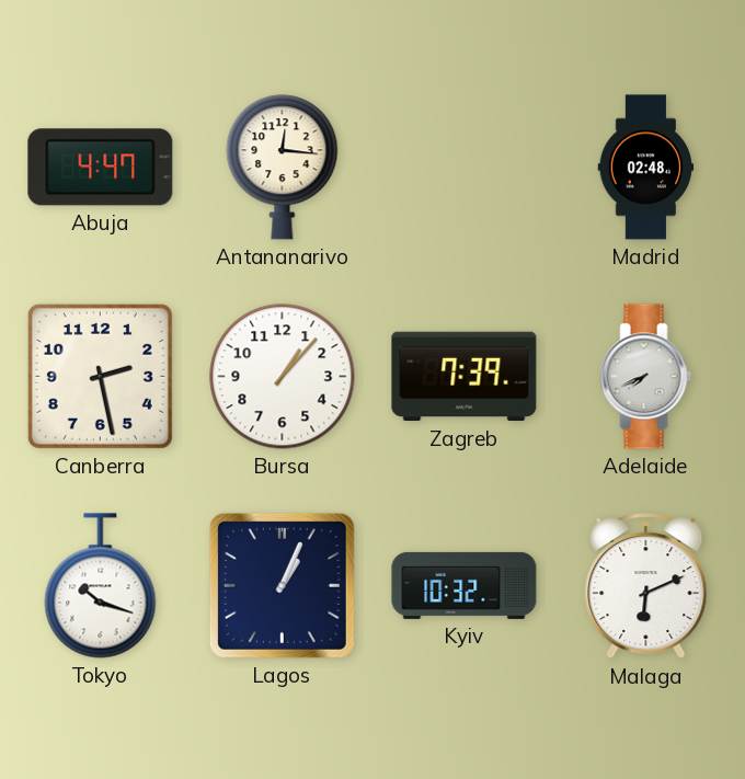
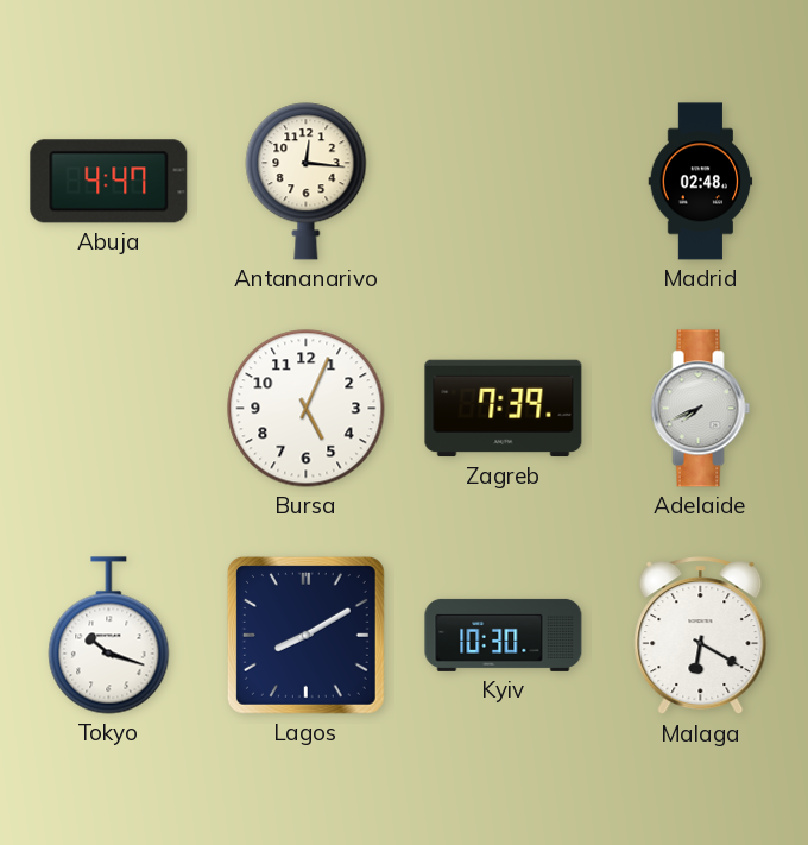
Canberra: 2:28 -> none
Bursa: 1:07 -> 5:04
Lagos: 1:04 -> 8:10
Kyiv: 10:32 -> 10:30
Malaga: 6:11 -> 6:20
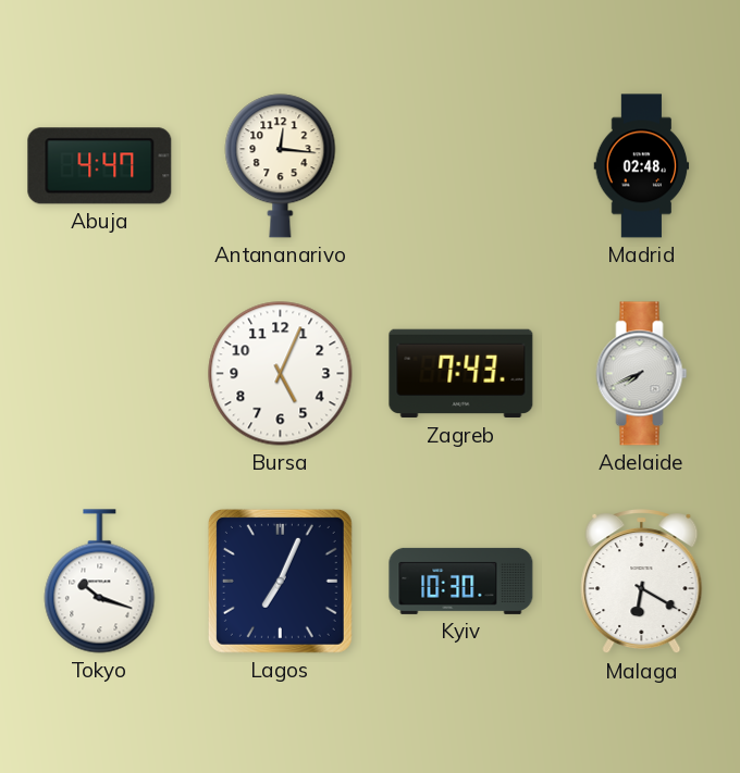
Zagreb: 7:39 -> 7:43
Lagos: 8:10 -> 7:04
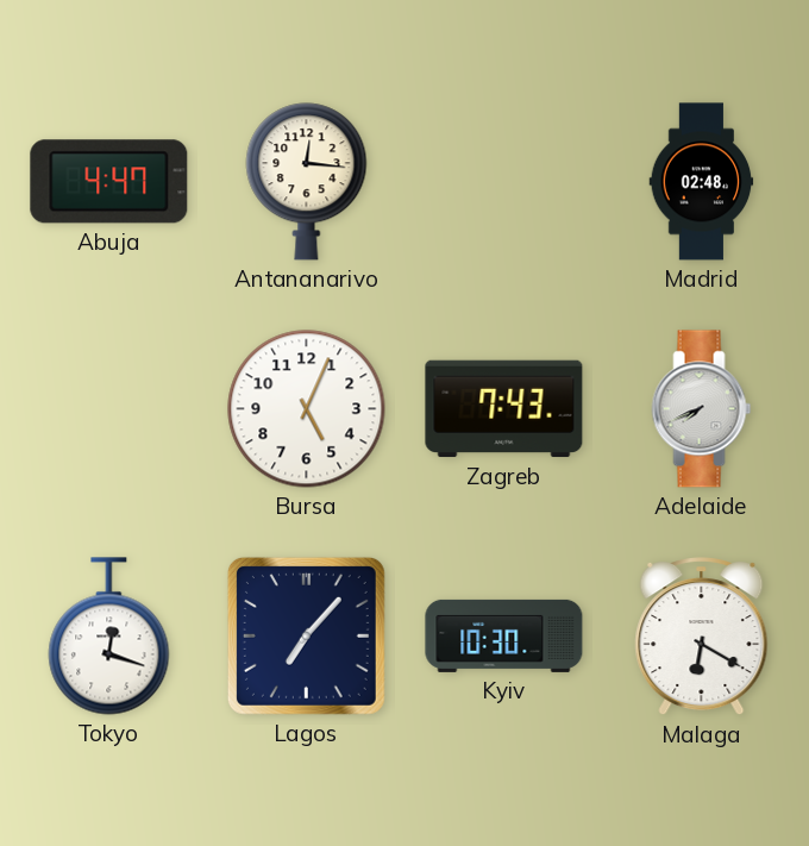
Tokyo: 10:18 -> 12:18
Lagos: 7:04 -> 7:07
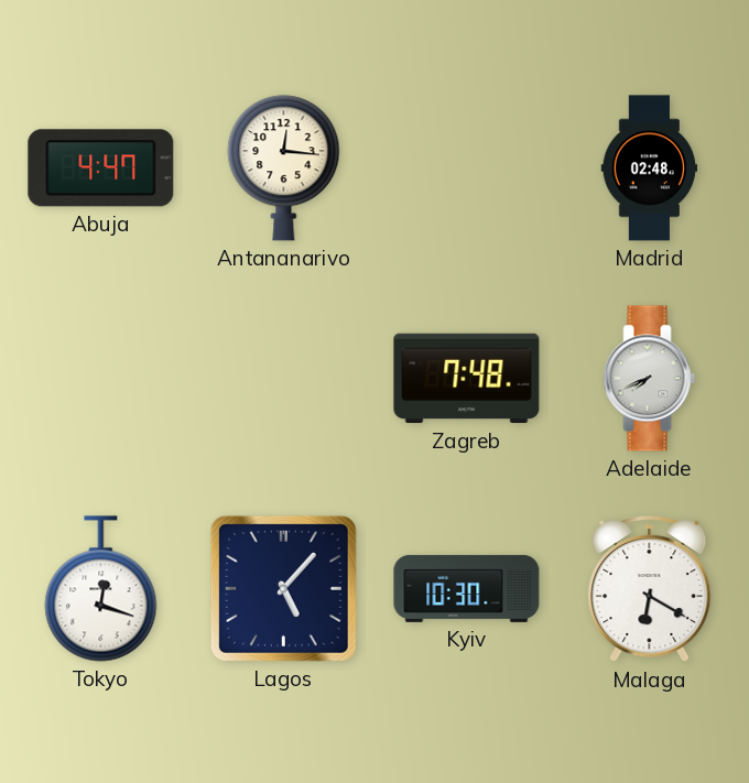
Bursa: 5:04 -> none
Zagreb: 7:43 -> 7:48
Lagos: 7:07 -> 5:07
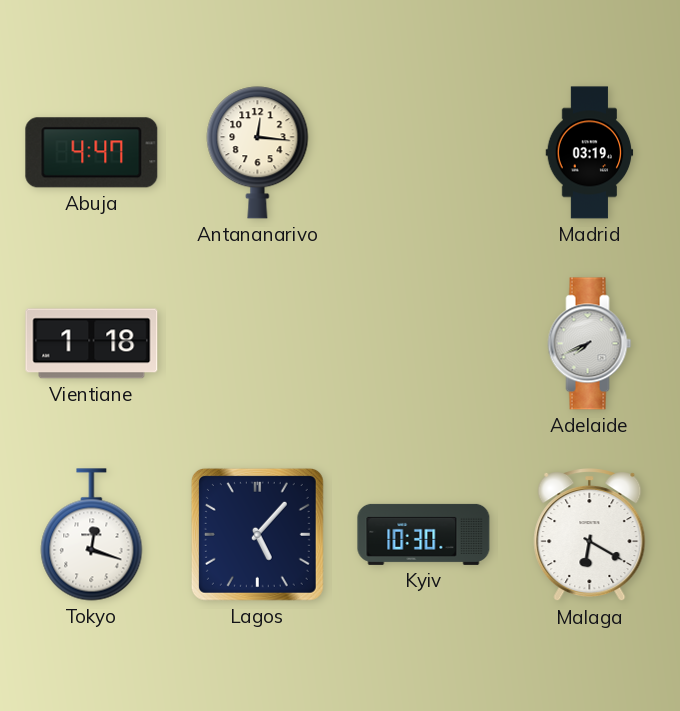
Madrid: 02:48 -> 03:19
Vientiane: none -> 1:18
Zagreb: 7:48 -> none
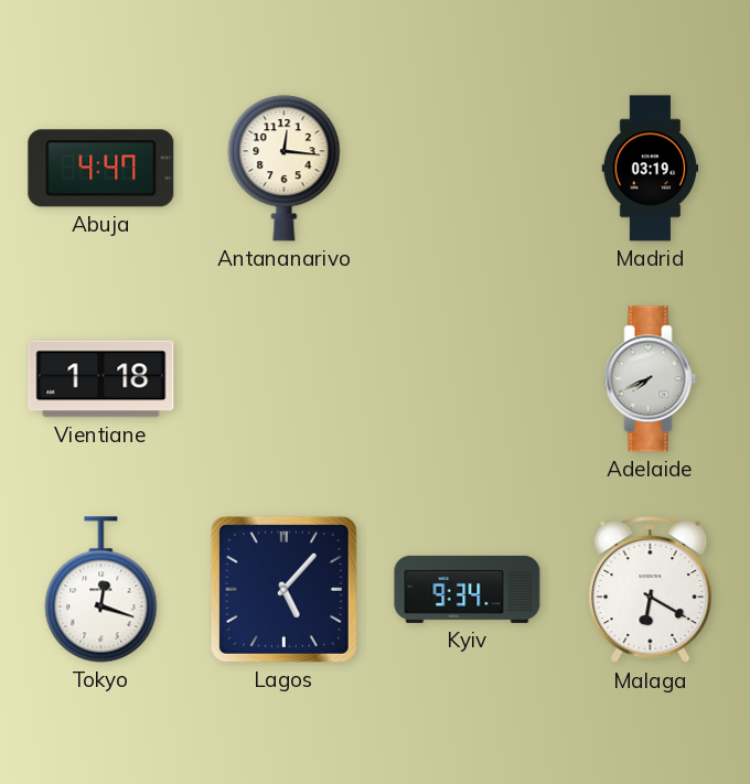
Kyiv: 10:30 -> 9:34
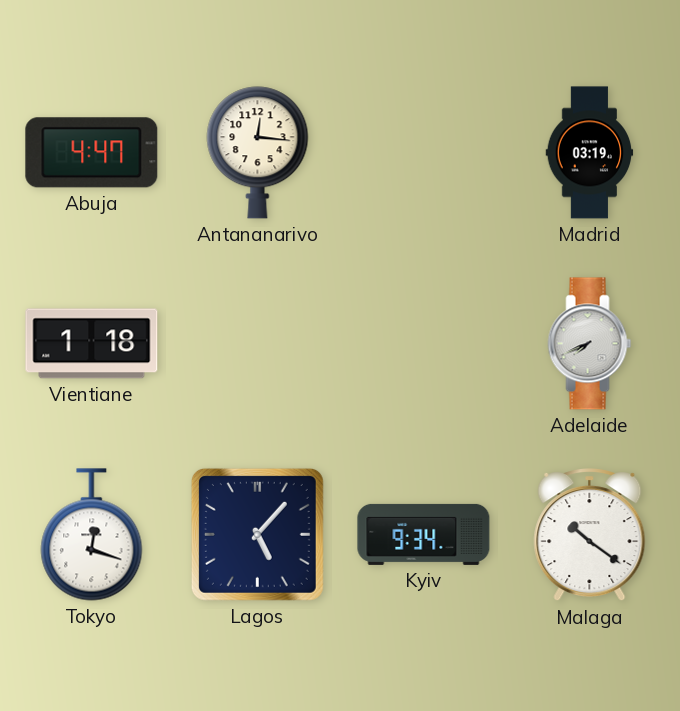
Malaga: 6:20 -> 10:21
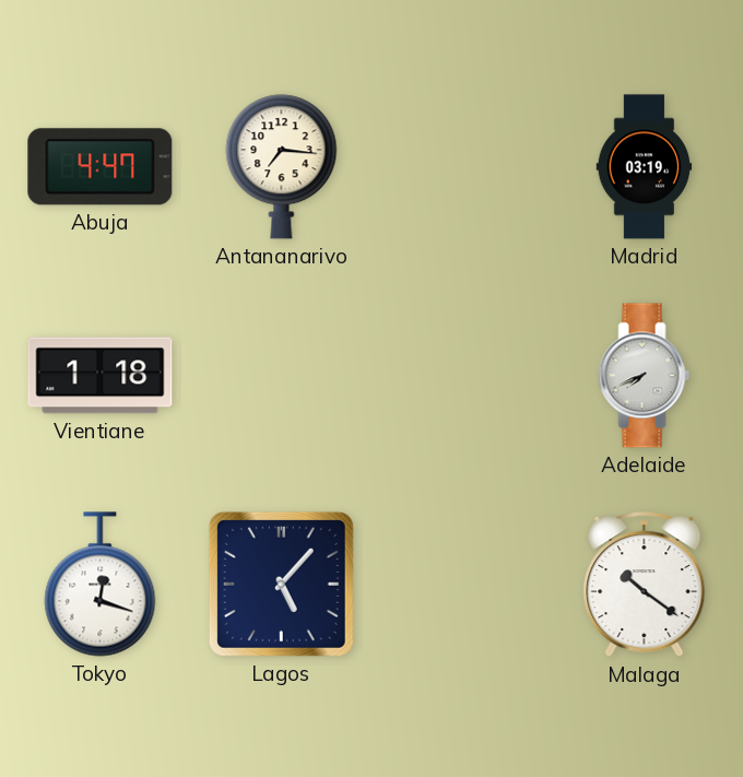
Antananarivo: 12:16 -> 7:16
Kyiv: 9:34 -> none
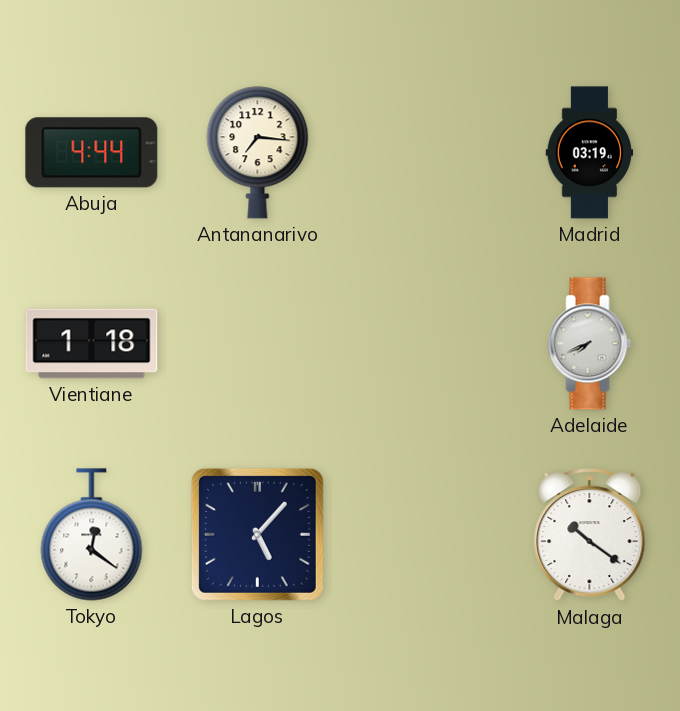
Abuja: 4:47 -> 4:44
Tokyo: 12:18 -> 12:21
